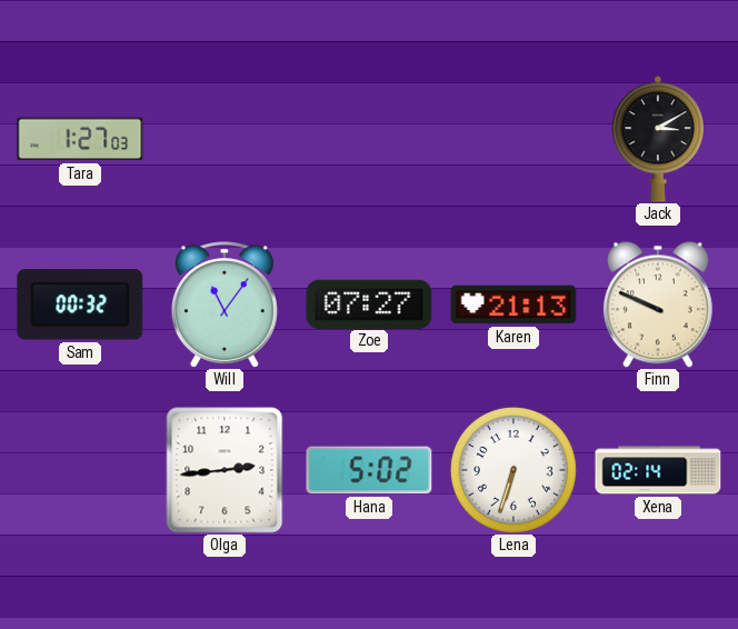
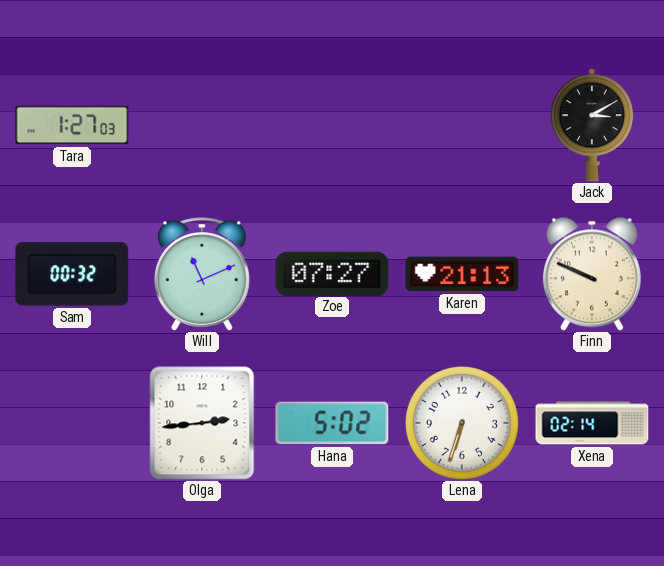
Will: 11:06 -> 11:11
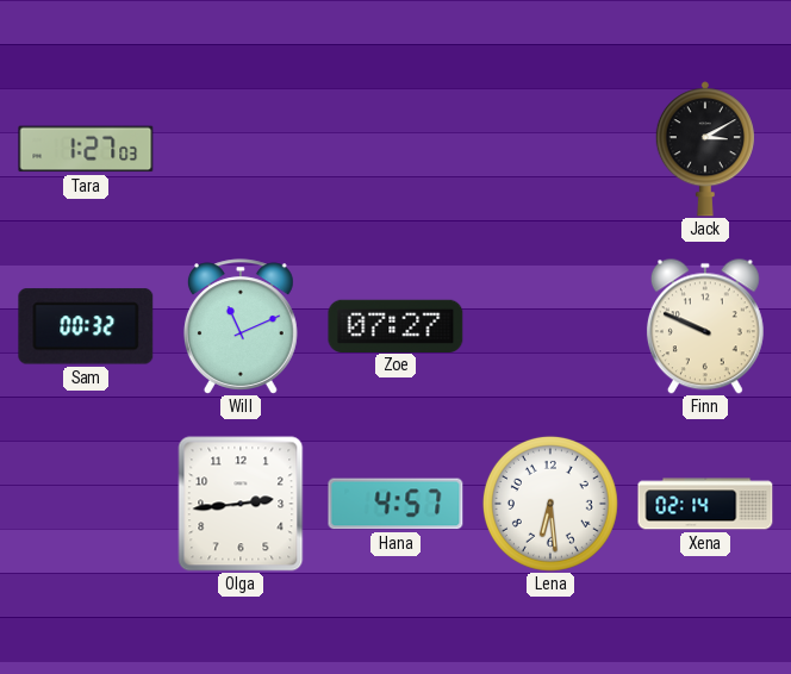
Karen: 21:13 -> none
Hana: 5:02 -> 4:57
Lena: 6:33 -> 6:29
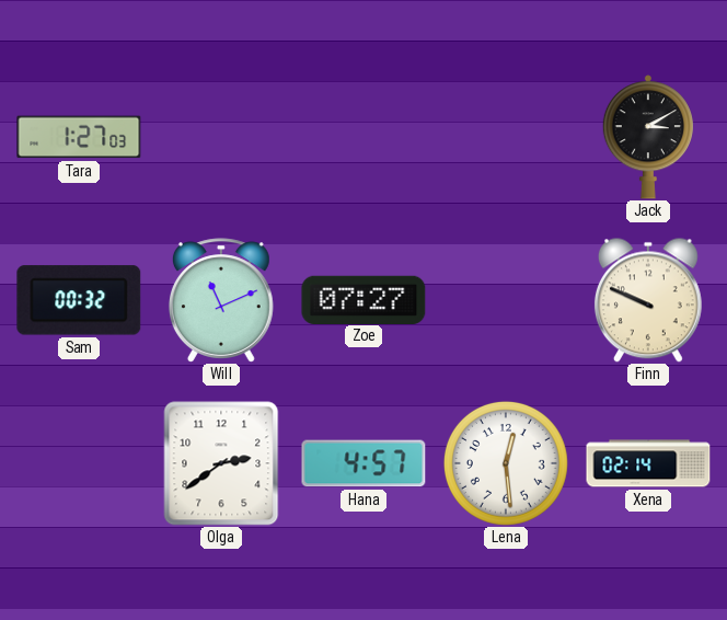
Olga: 2:44 -> 2:39
Lena: 6:29 -> 12:29
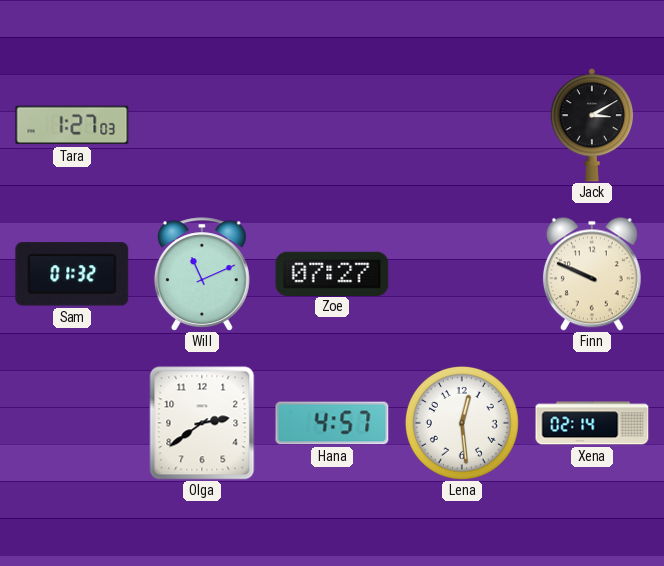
Sam: 00:32 -> 01:32
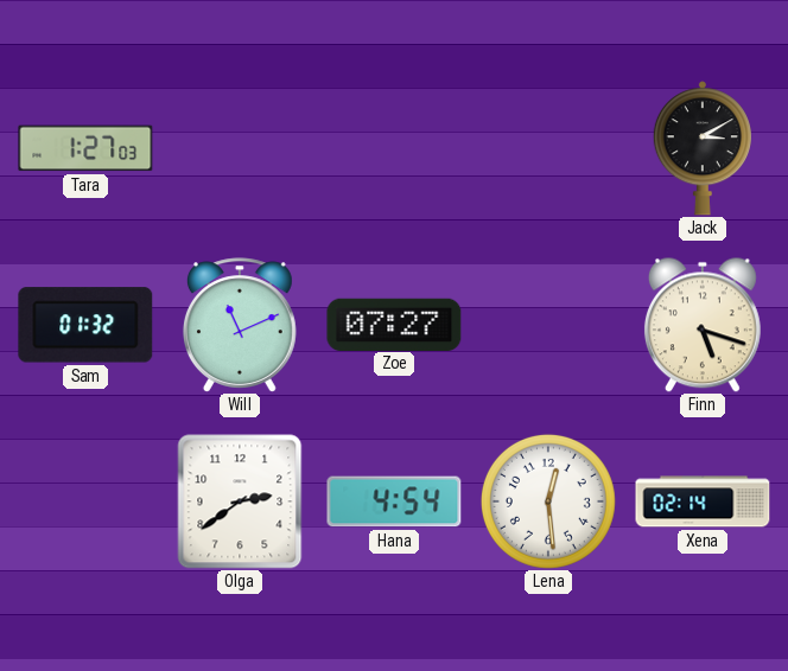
Finn: 9:49 -> 5:18
Hana: 4:57 -> 4:54
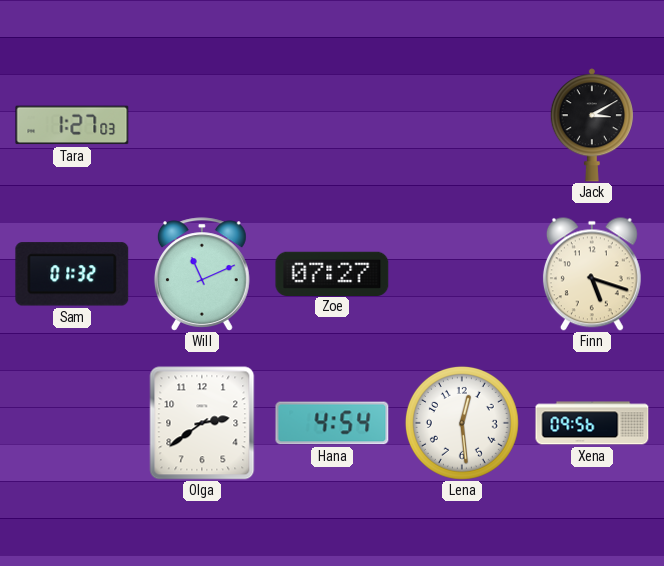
Xena: 02:14 -> 09:56
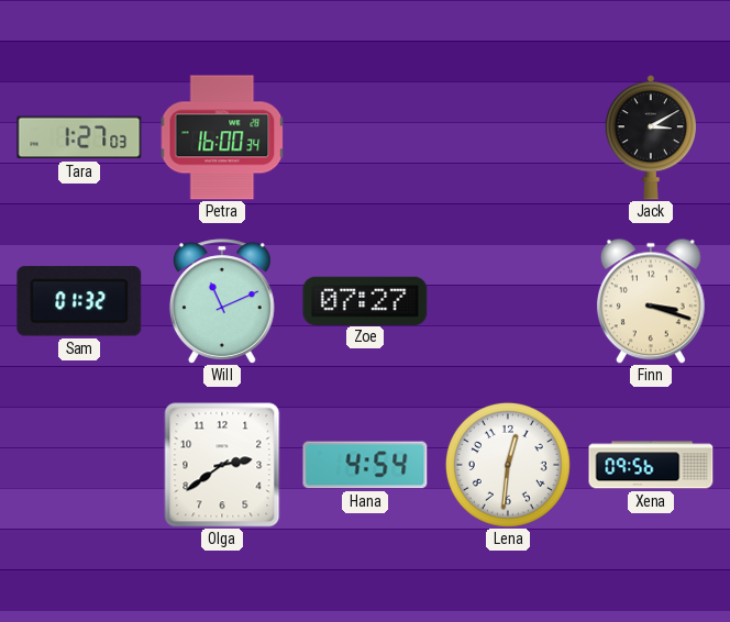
Petra: none -> 16:00
Finn: 5:18 -> 3:18
Lena: 12:29 -> 12:31
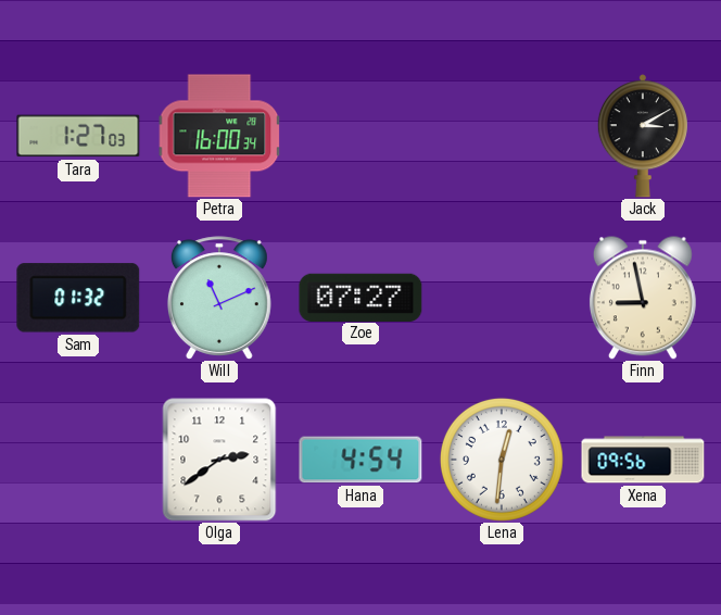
Finn: 3:18 -> 8:58
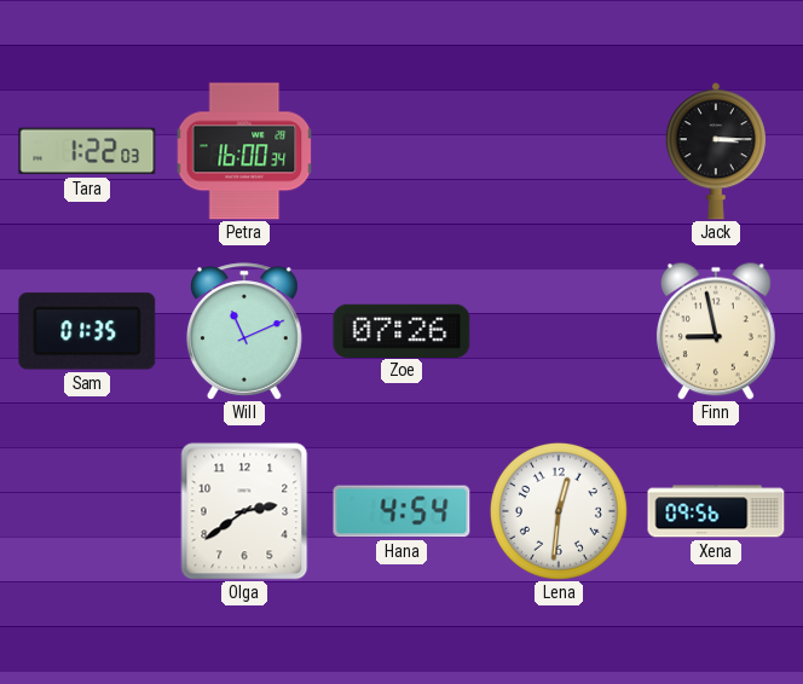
Tara: 1:27 -> 1:22
Jack: 3:10 -> 3:15
Sam: 01:32 -> 01:35
Zoe: 07:27 -> 07:26
